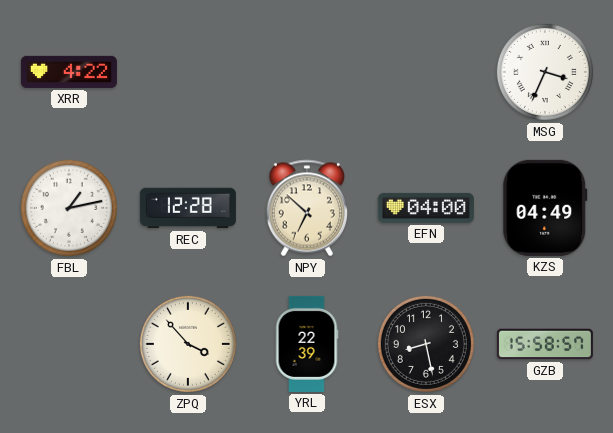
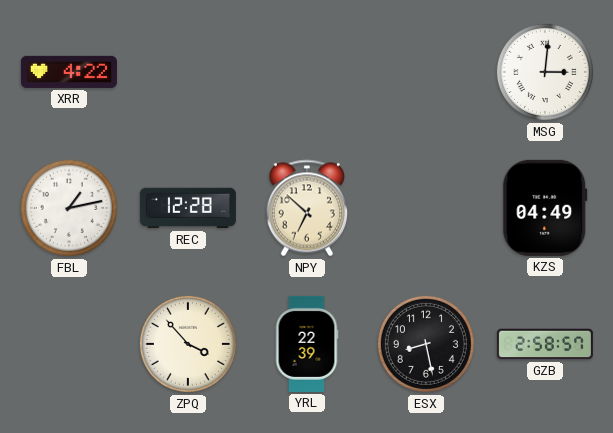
MSG: 3:34 -> 3:01
EFN: 04:00 -> none
GZB: 15:58 -> 2:58
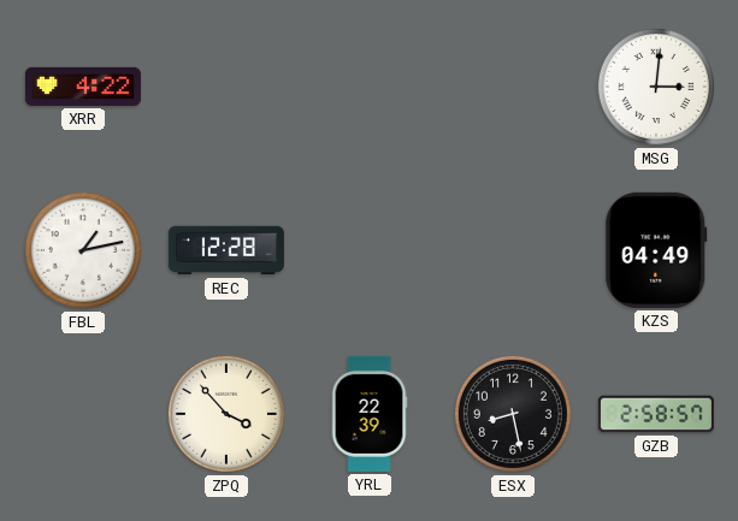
NPY: 6:52 -> none
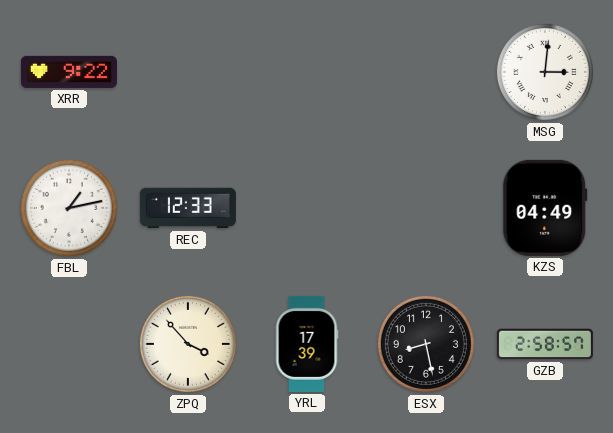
XRR: 4:22 -> 9:22
REC: 12:28 -> 12:33
YRL: 22:39 -> 17:39
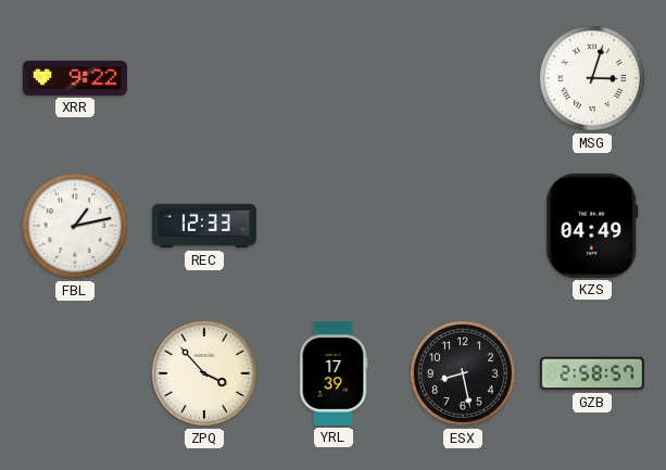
MSG: 3:01 -> 3:03
